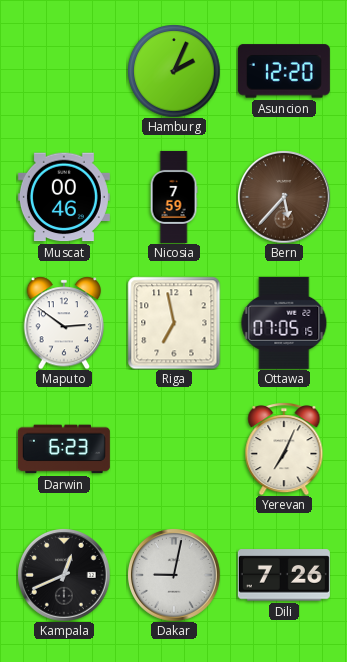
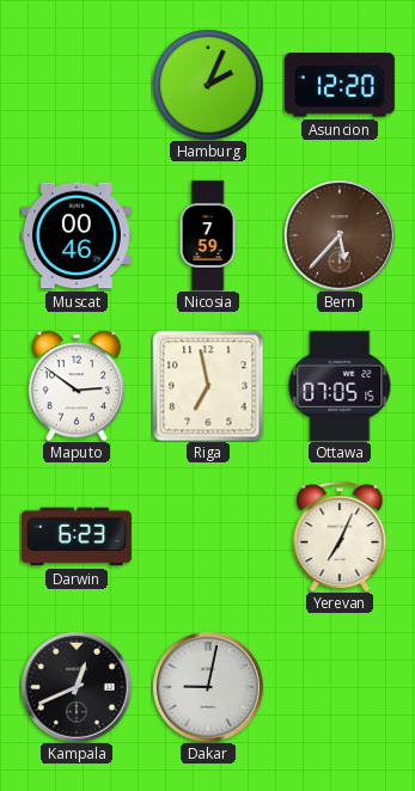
Dili: 7:26 -> none
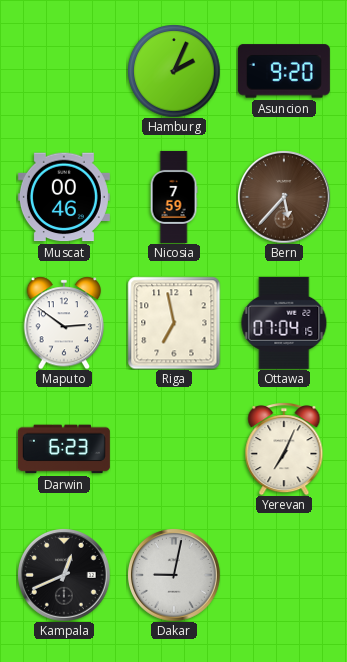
Asuncion: 12:20 -> 9:20
Ottawa: 07:05 -> 07:04
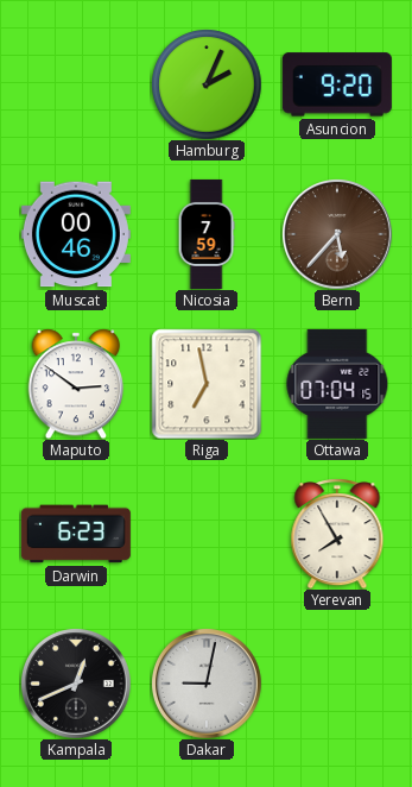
Yerevan: 7:04 -> 7:55
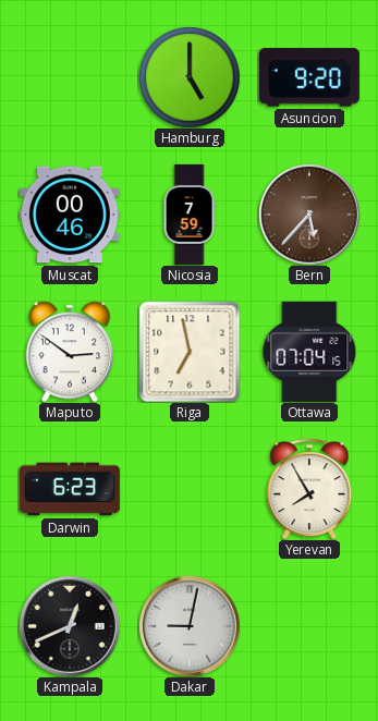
Hamburg: 2:04 -> 5:00
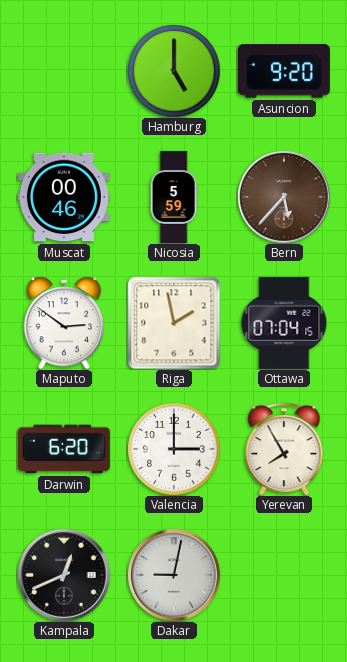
Nicosia: 7:59 -> 5:59
Riga: 6:58 -> 1:58
Darwin: 6:23 -> 6:20
Valencia: none -> 3:00
